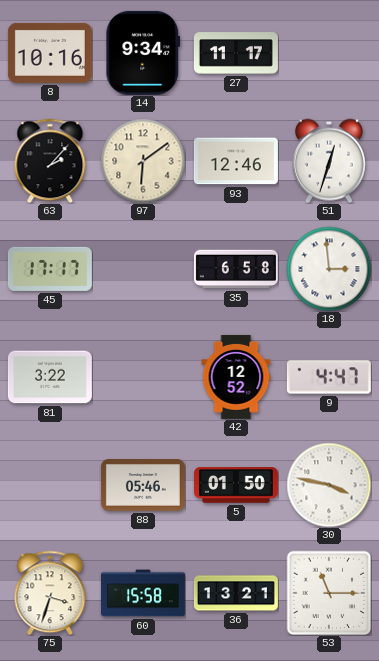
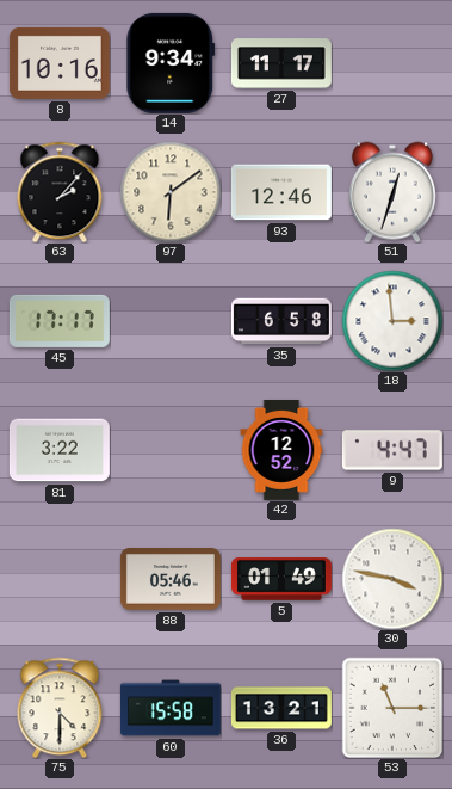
5: 01:50 -> 01:49
75: 3:33 -> 4:30
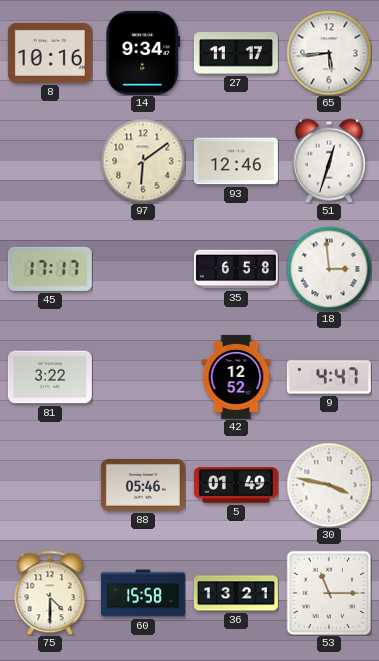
65: none -> 5:44
63: 2:07 -> none
